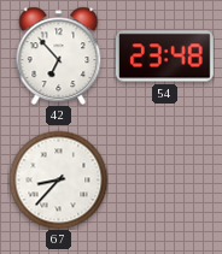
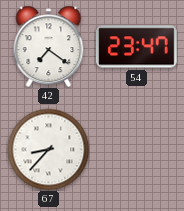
42: 6:53 -> 7:21
54: 23:48 -> 23:47
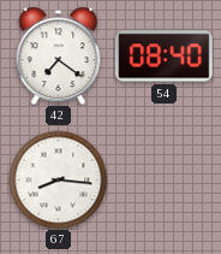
54: 23:47 -> 08:40
67: 8:37 -> 8:16
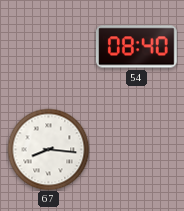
42: 7:21 -> none
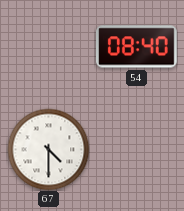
67: 8:16 -> 4:30
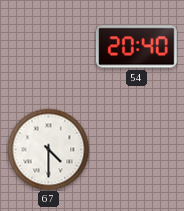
54: 08:40 -> 20:40
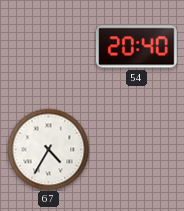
67: 4:30 -> 4:35
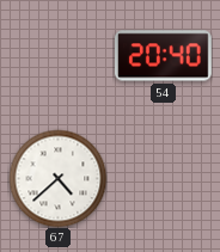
67: 4:35 -> 4:38
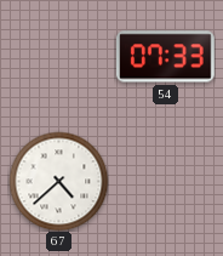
54: 20:40 -> 07:33
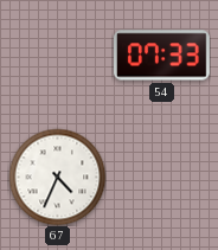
67: 4:38 -> 4:34
